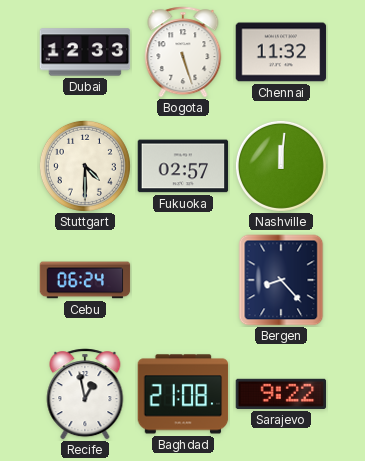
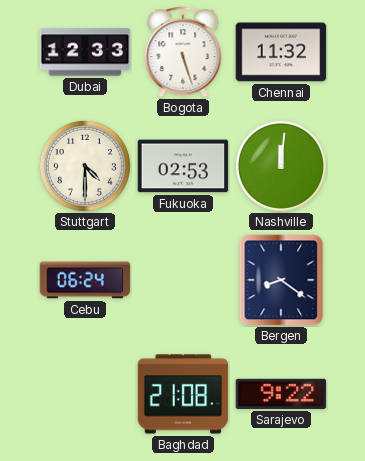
Fukuoka: 02:57 -> 02:53
Bergen: 8:23 -> 8:21
Recife: 12:58 -> none
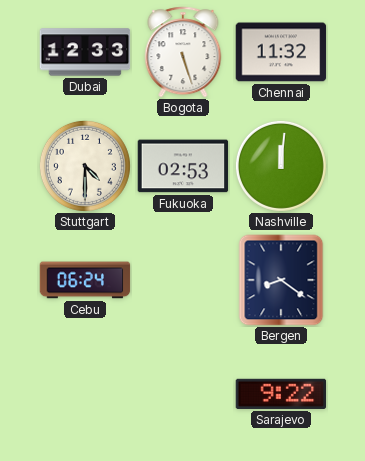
Baghdad: 21:08 -> none
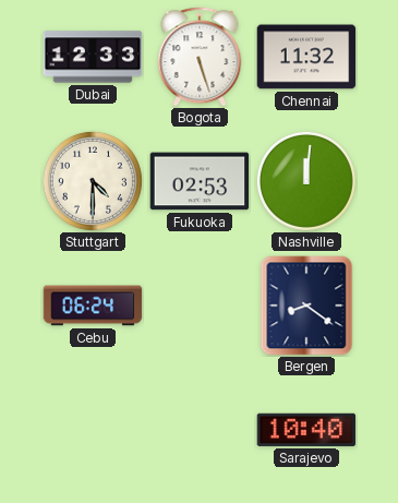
Sarajevo: 9:22 -> 10:40
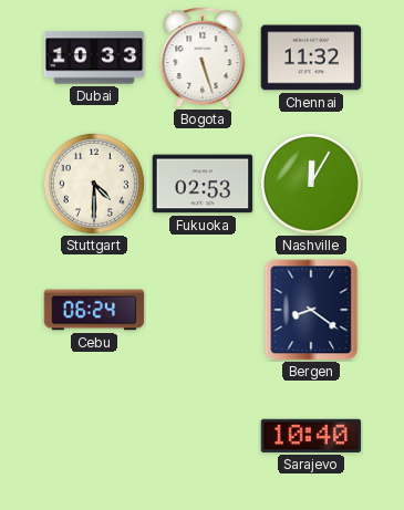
Dubai: 12:33 -> 10:33
Nashville: 12:01 -> 12:05
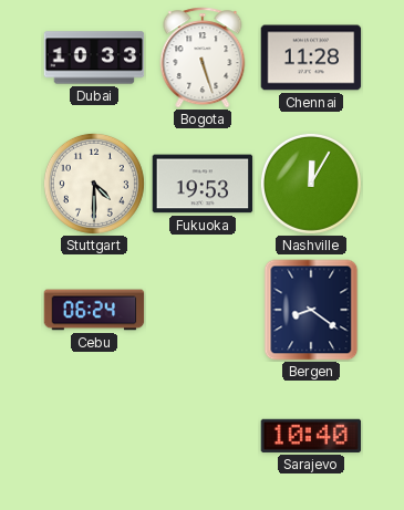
Chennai: 11:32 -> 11:28
Fukuoka: 02:53 -> 19:53
